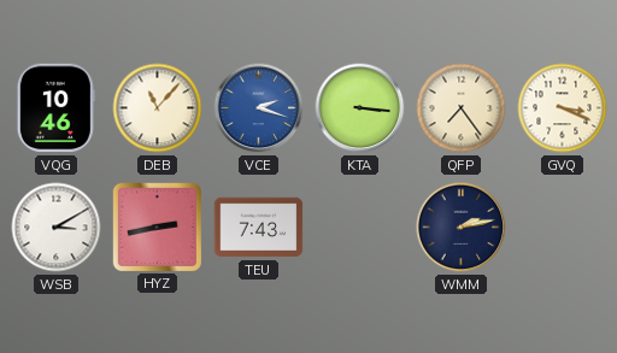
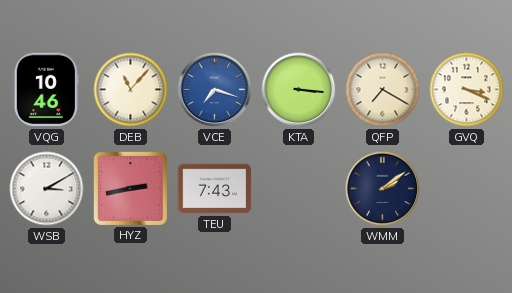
VCE: 2:18 -> 7:18
QFP: 7:24 -> 7:20
WMM: 2:13 -> 2:09
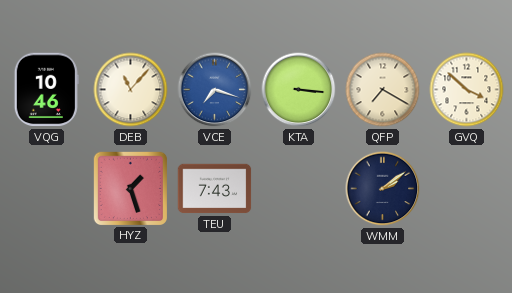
GVQ: 3:19 -> 3:52
WSB: 3:10 -> none
HYZ: 2:43 -> 1:27
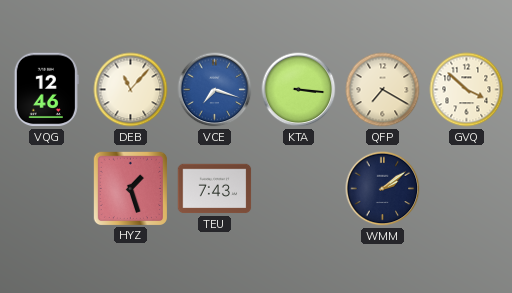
VQG: 10:46 -> 12:46
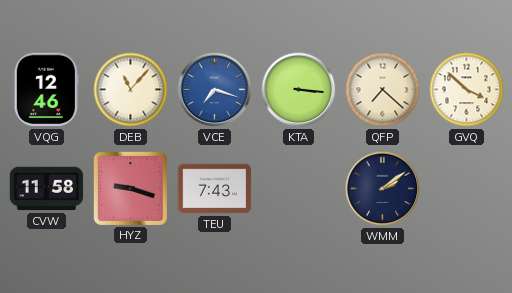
QFP: 7:20 -> 7:22
CVW: none -> 11:58
HYZ: 1:27 -> 9:18
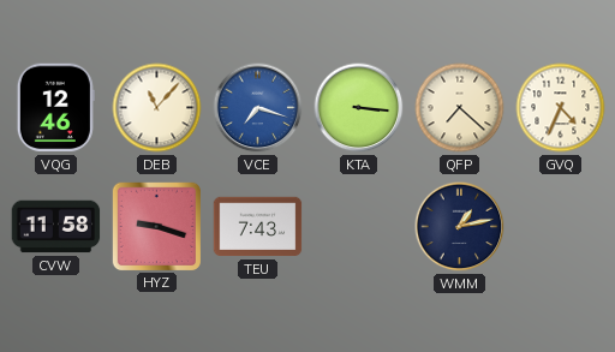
GVQ: 3:52 -> 4:34
WMM: 2:09 -> 1:13
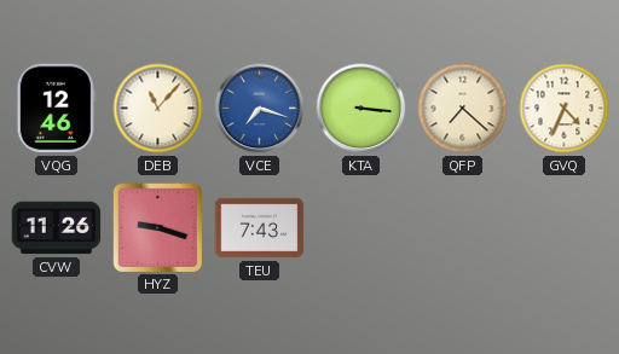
CVW: 11:58 -> 11:26
WMM: 1:13 -> none
